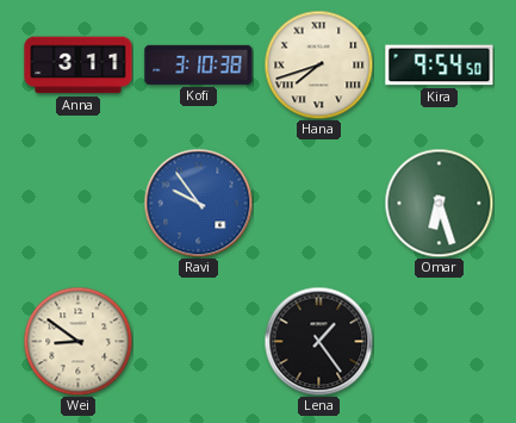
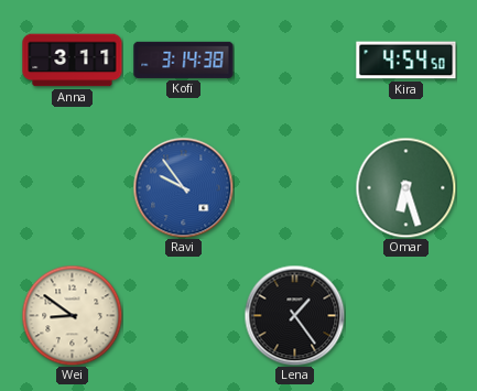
Kofi: 3:10 -> 3:14
Hana: 7:42 -> none
Kira: 9:54 -> 4:54
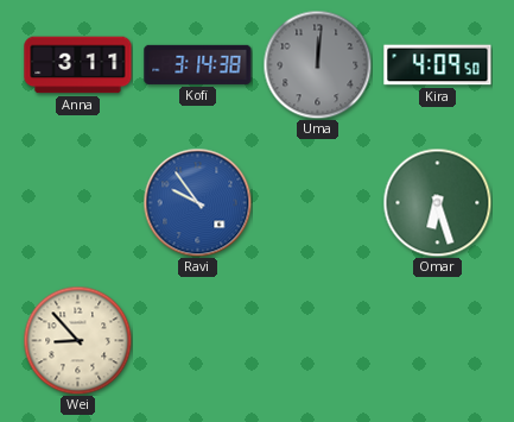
Uma: none -> 12:01
Kira: 4:54 -> 4:09
Wei: 8:51 -> 8:53
Lena: 1:24 -> none
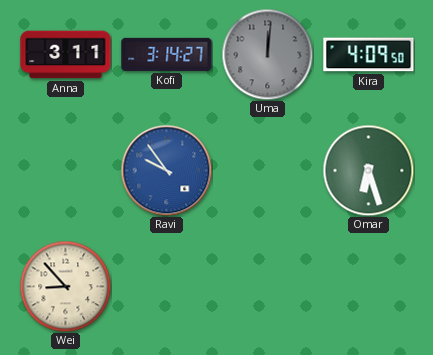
Kofi: 3:14:38 -> 3:14:27
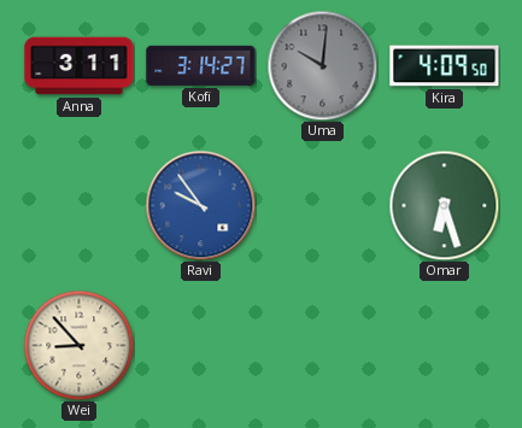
Uma: 12:01 -> 10:01
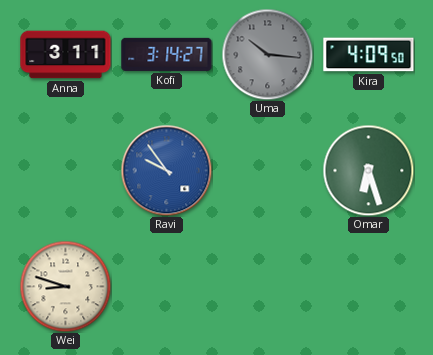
Uma: 10:01 -> 10:16
Wei: 8:53 -> 8:48
